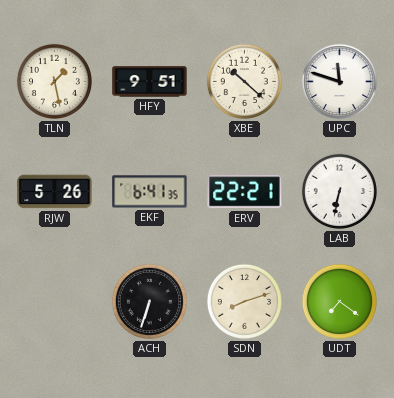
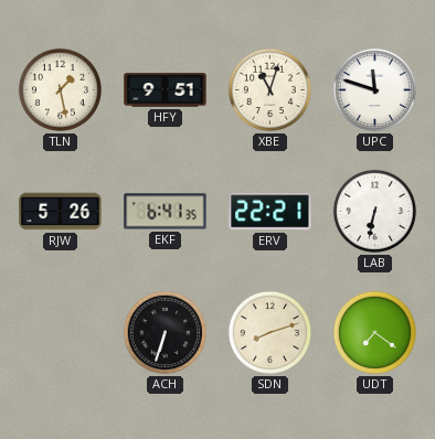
XBE: 10:22 -> 11:03
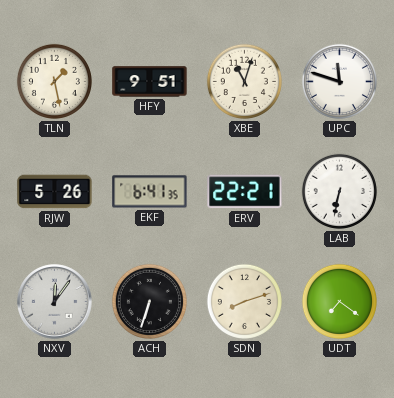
NXV: none -> 12:06
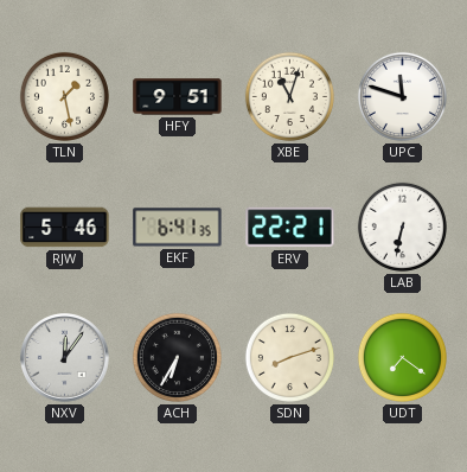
RJW: 5:26 -> 5:46
ACH: 6:33 -> 6:35
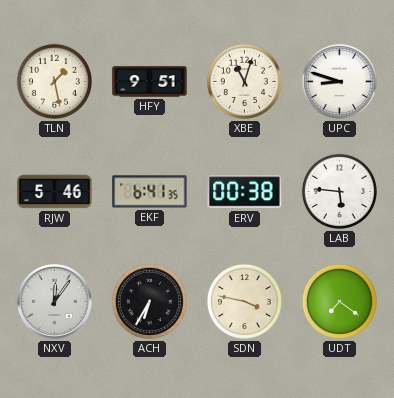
UPC: 11:48 -> 8:48
ERV: 22:21 -> 00:38
LAB: 6:32 -> 5:46
SDN: 8:12 -> 3:47
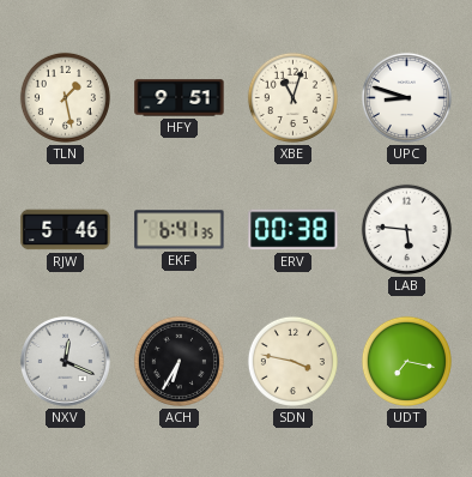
NXV: 12:06 -> 12:19
UDT: 7:21 -> 7:17
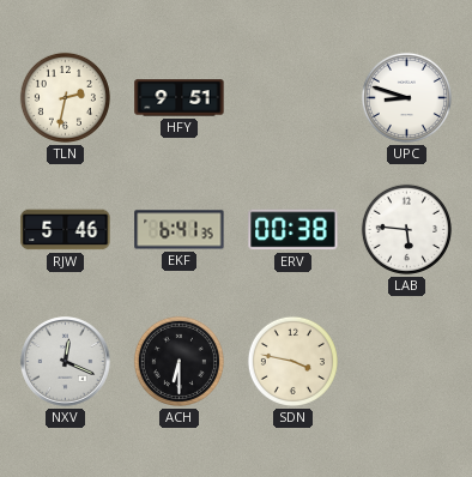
TLN: 1:28 -> 2:32
XBE: 11:03 -> none
ACH: 6:35 -> 6:30
UDT: 7:17 -> none
